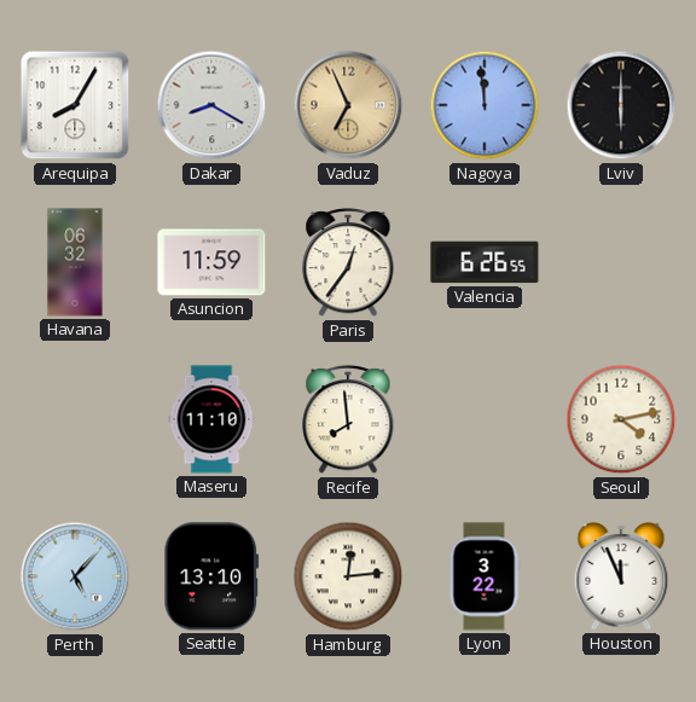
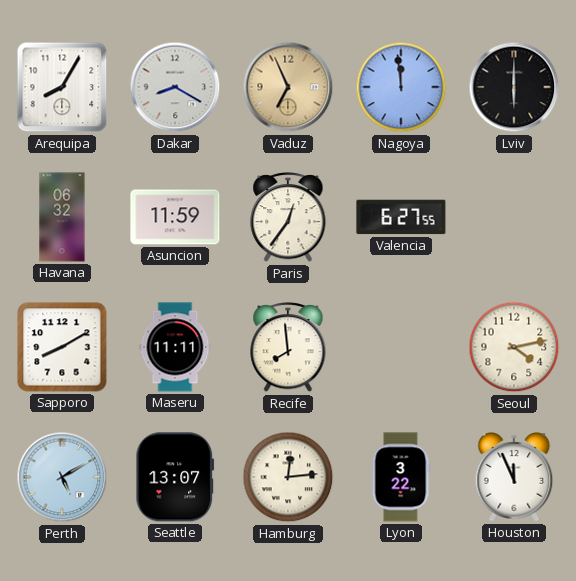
Valencia: 6:26 -> 6:27
Sapporo: none -> 8:10
Maseru: 11:10 -> 11:11
Perth: 5:07 -> 5:10
Seattle: 13:10 -> 13:07
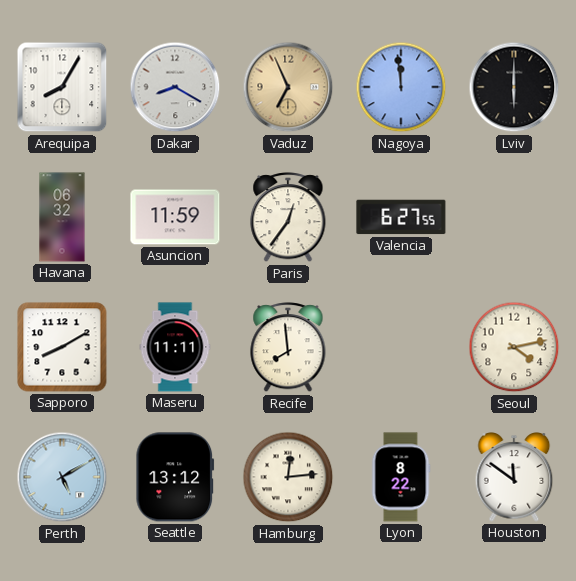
Seattle: 13:07 -> 13:12
Lyon: 3:22 -> 8:22
Houston: 11:56 -> 11:51
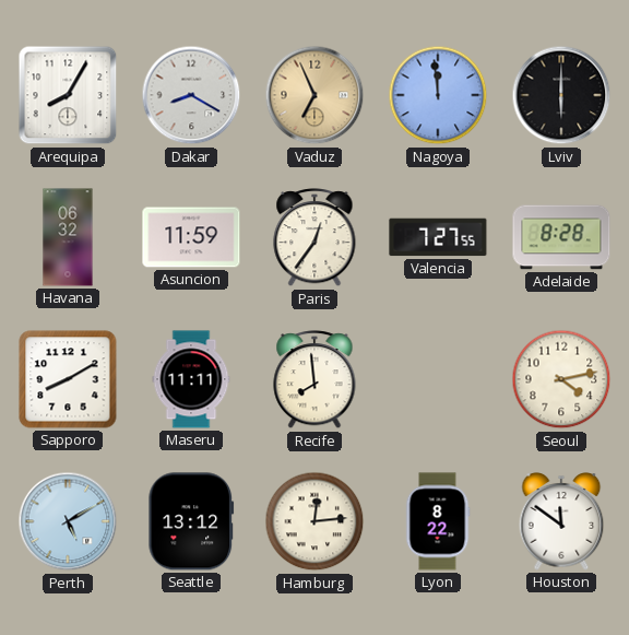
Valencia: 6:27 -> 7:27
Adelaide: none -> 8:28
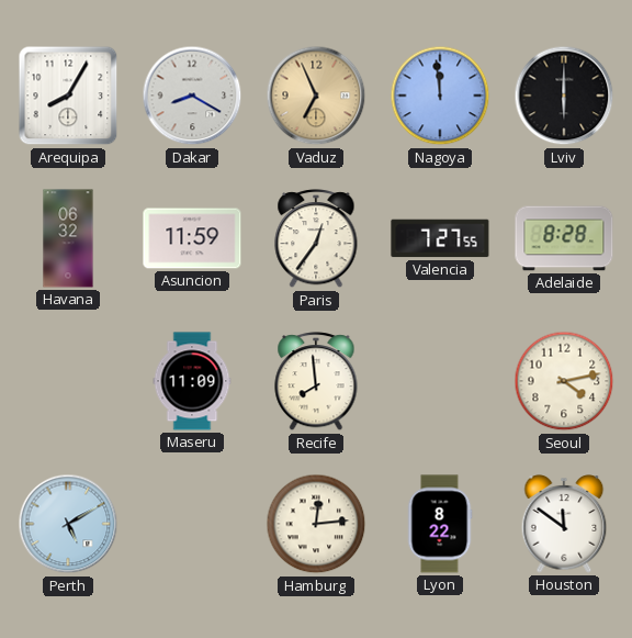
Sapporo: 8:10 -> none
Maseru: 11:11 -> 11:09
Seattle: 13:12 -> none
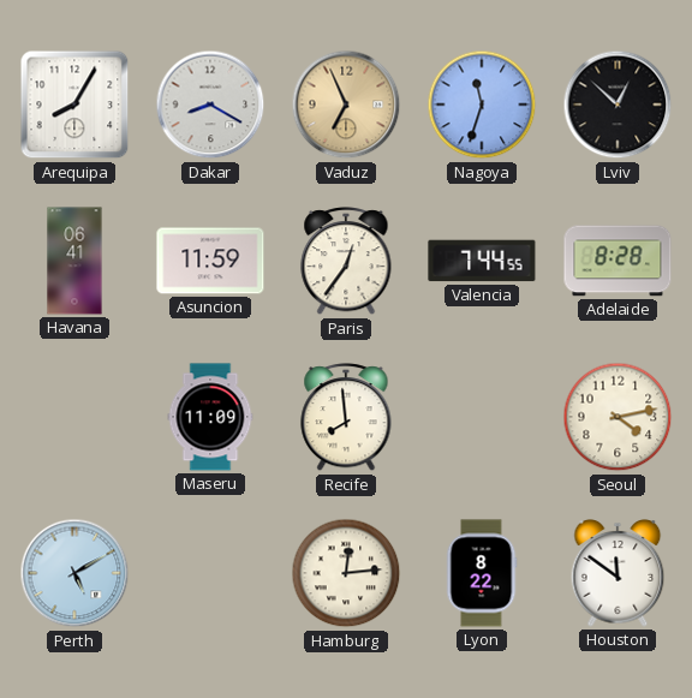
Nagoya: 11:59 -> 11:33
Lviv: 6:00 -> 12:52
Havana: 06:32 -> 06:41
Valencia: 7:27 -> 7:44
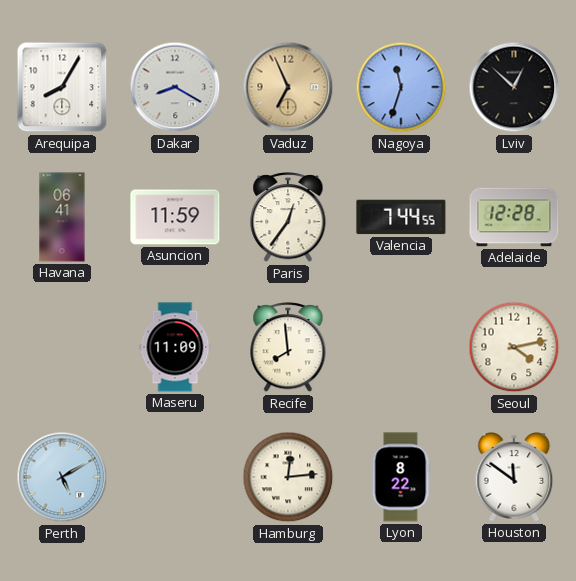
Adelaide: 8:28 -> 12:28
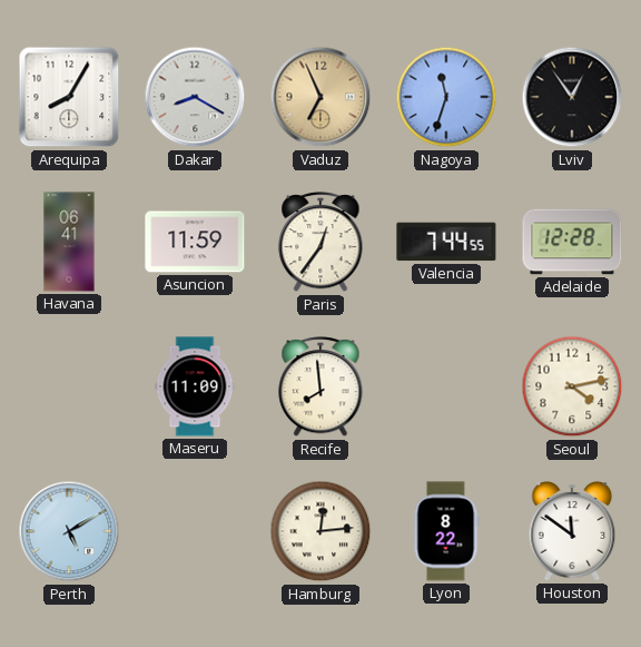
Lviv: 12:52 -> 12:54
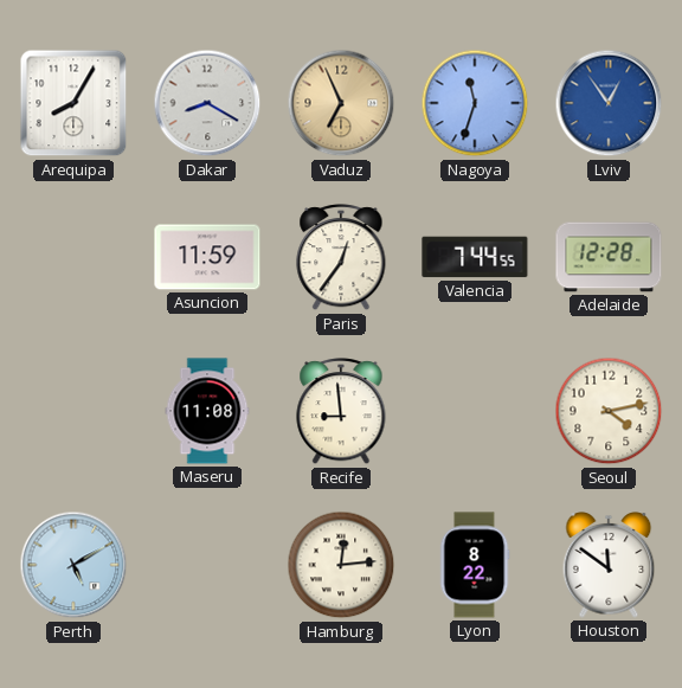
Lviv dial: black -> blue
Havana: 06:41 -> none
Maseru: 11:09 -> 11:08
Recife: 7:59 -> 8:59
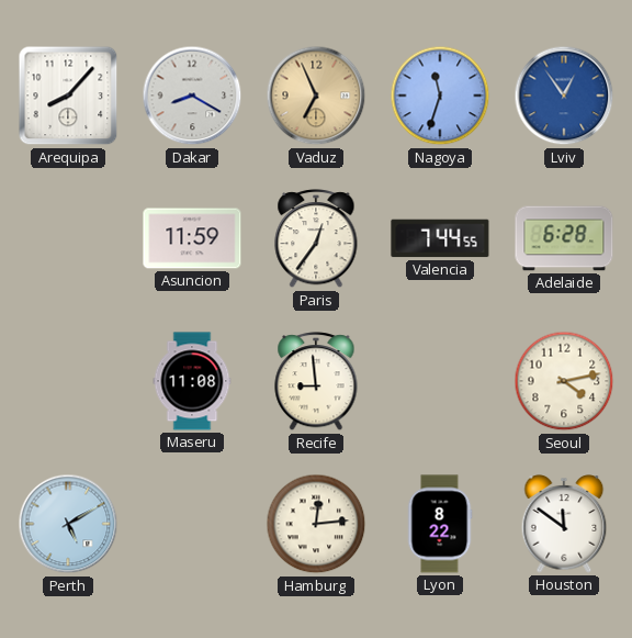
Arequipa: 8:05 -> 8:07
Adelaide: 12:28 -> 6:28
